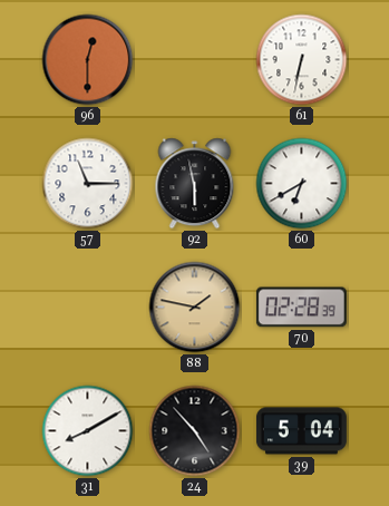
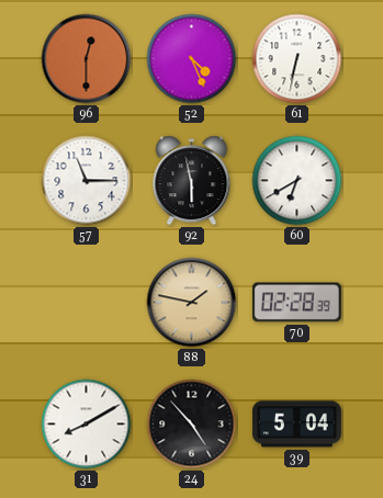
52: none -> 4:26
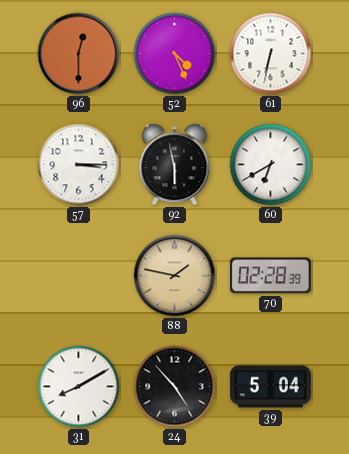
57: 11:15 -> 3:15
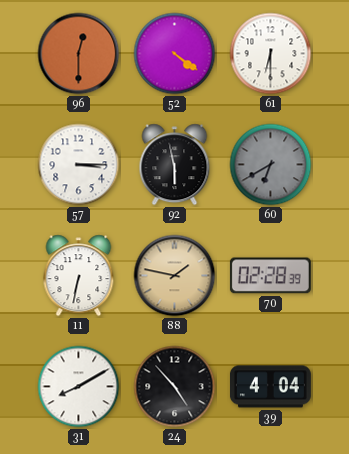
52: 4:26 -> 4:21
61: 6:32 -> 6:30
60 dial: white -> grey
11: none -> 6:32
39: 5:04 -> 4:04
